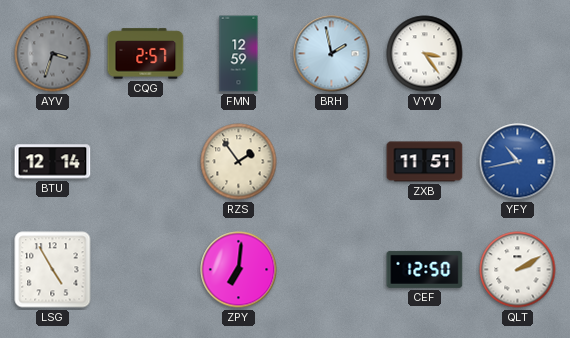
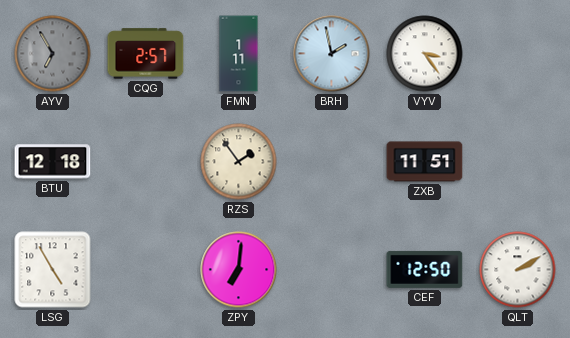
AYV: 3:33 -> 6:55
FMN: 12:59 -> 1:11
BTU: 12:14 -> 12:18
YFY: 10:43 -> none
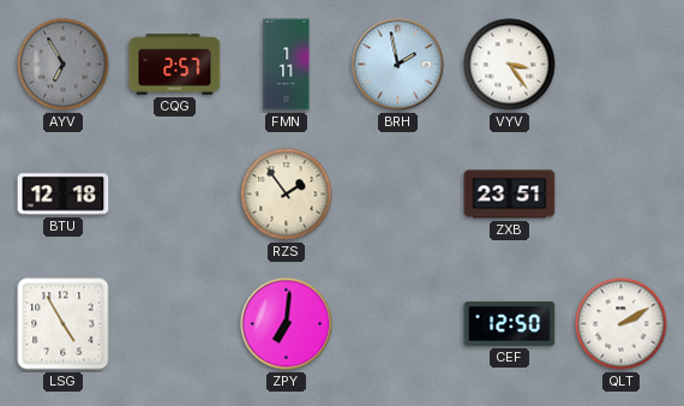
ZXB: 11:51 -> 23:51
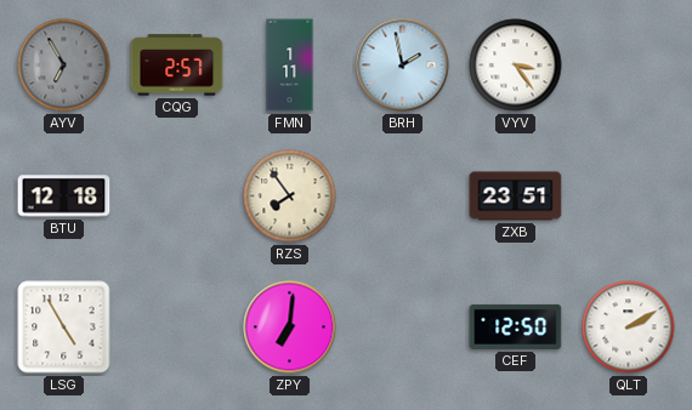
RZS: 1:54 -> 7:54
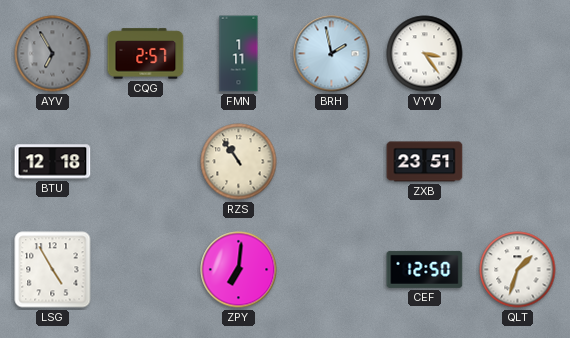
RZS: 7:54 -> 10:54
QLT: 2:10 -> 1:33
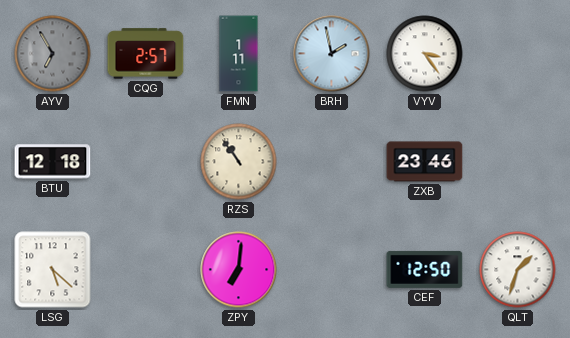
ZXB: 23:51 -> 23:46
LSG: 4:55 -> 5:22
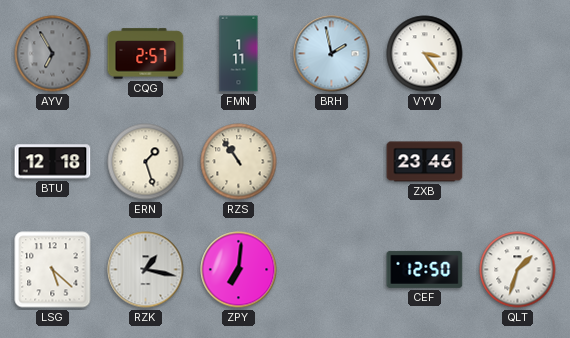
ERN: none -> 1:27
RZK: none -> 1:17
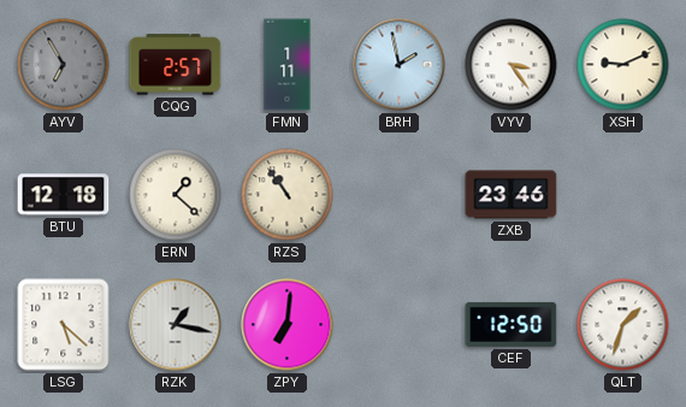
XSH: none -> 9:11
ERN: 1:27 -> 1:22
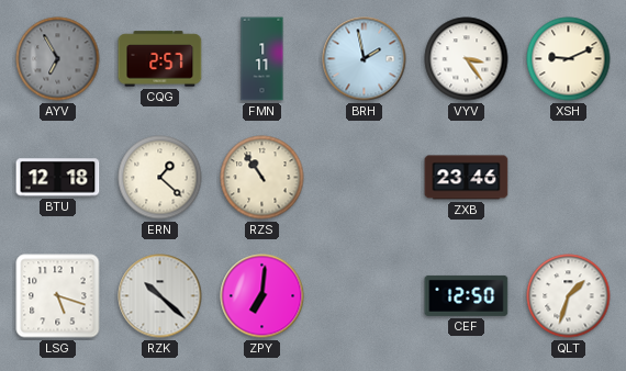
LSG: 5:22 -> 5:18
RZK: 1:17 -> 10:22
